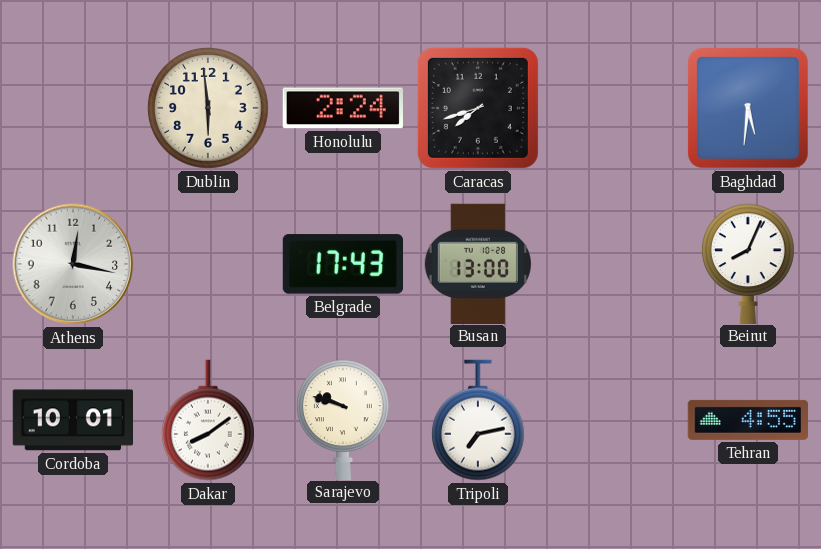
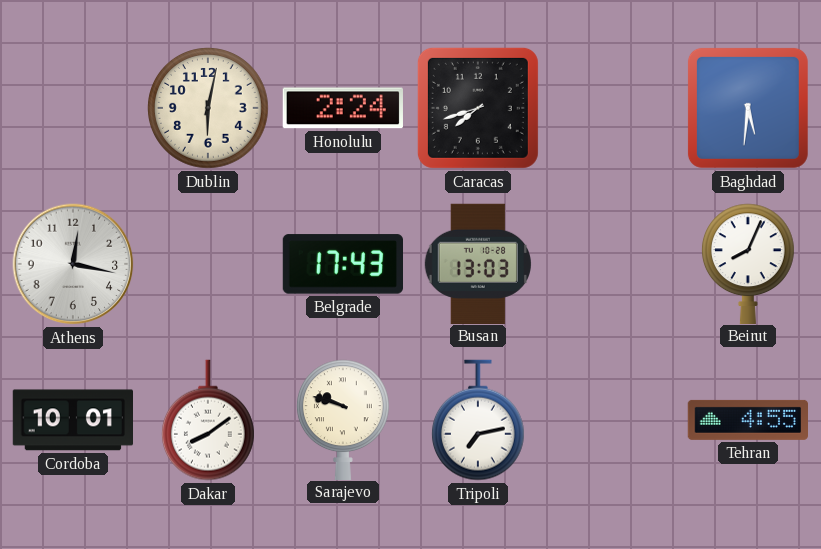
Dublin: 5:59 -> 6:02
Busan: 13:00 -> 13:03
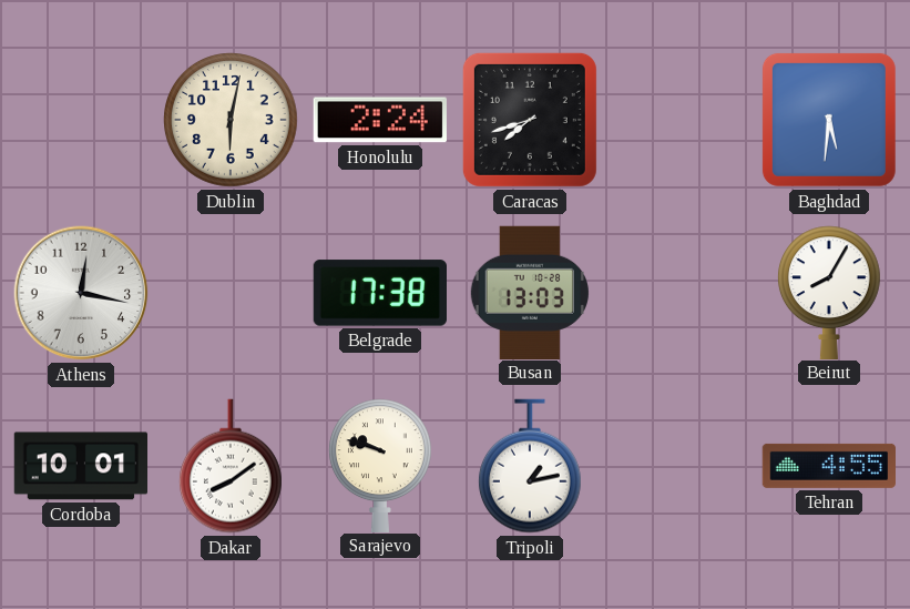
Belgrade: 17:43 -> 17:38
Beirut: 8:04 -> 8:05
Tripoli: 7:13 -> 1:13
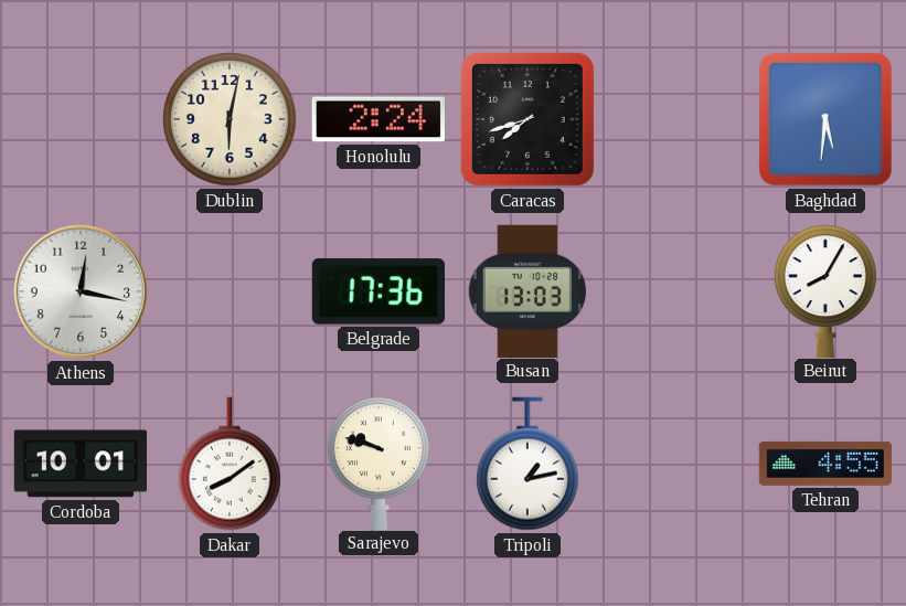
Belgrade: 17:38 -> 17:36
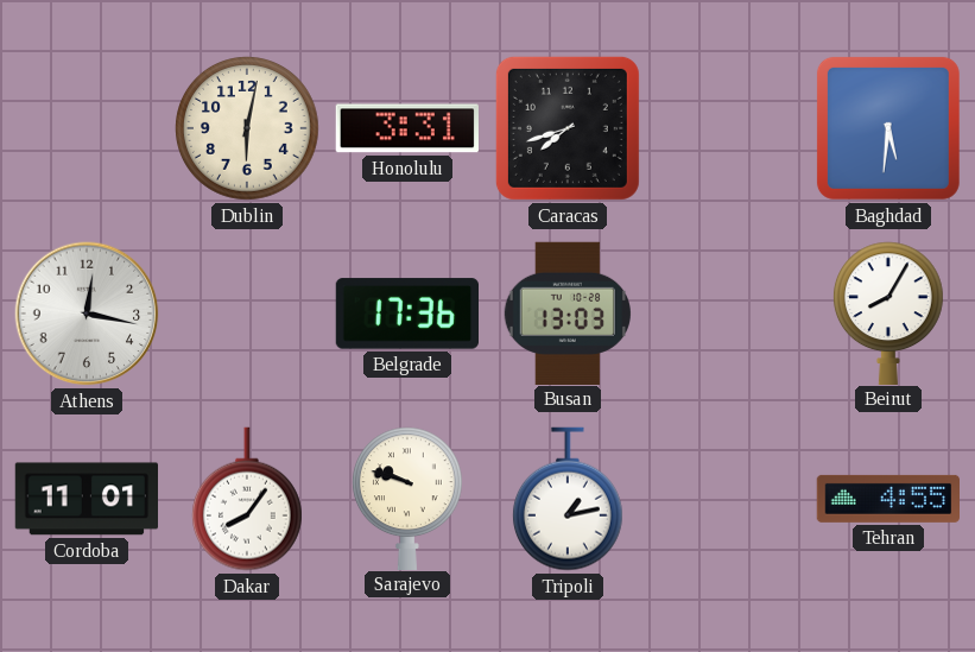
Honolulu: 2:24 -> 3:31
Cordoba: 10:01 -> 11:01
Dakar: 8:09 -> 8:06
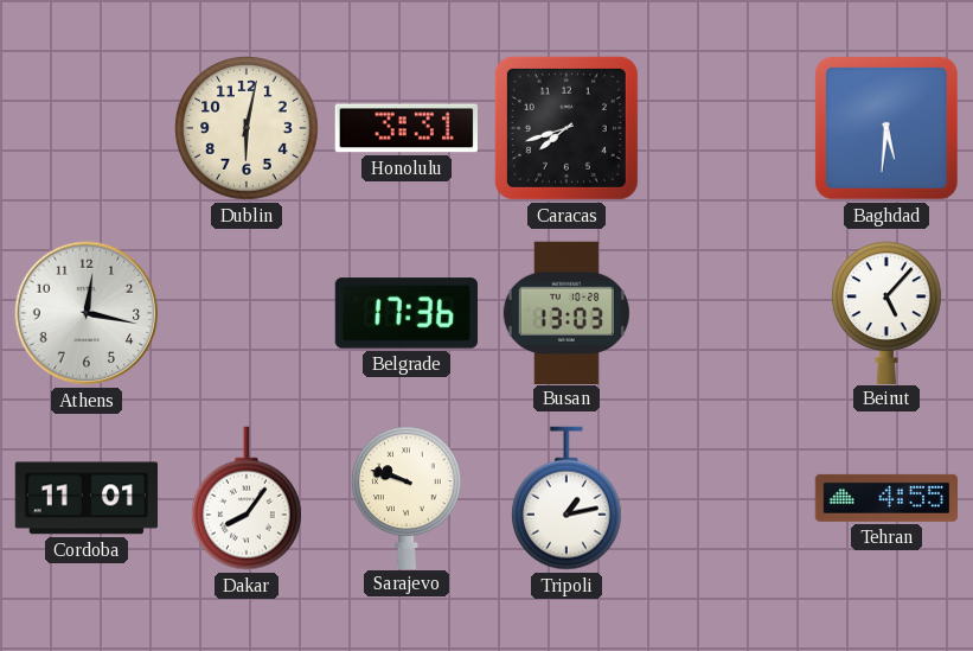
Beirut: 8:05 -> 5:07
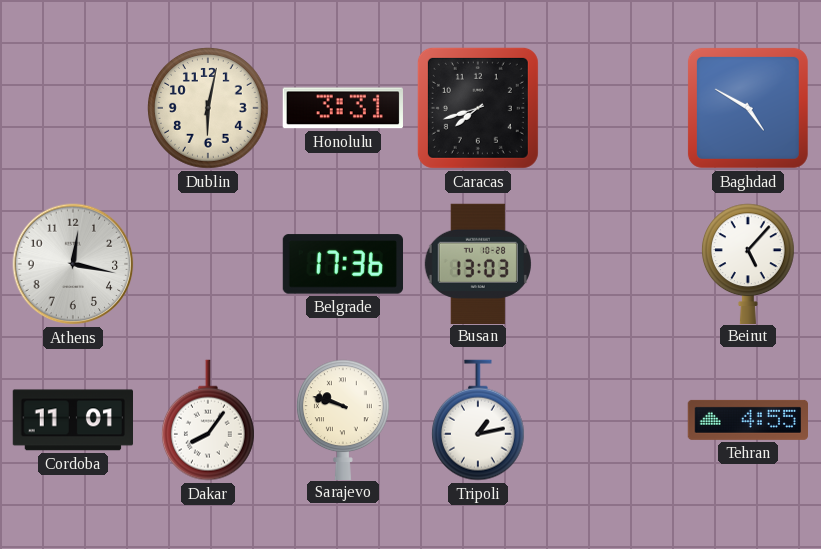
Baghdad: 5:31 -> 4:50
